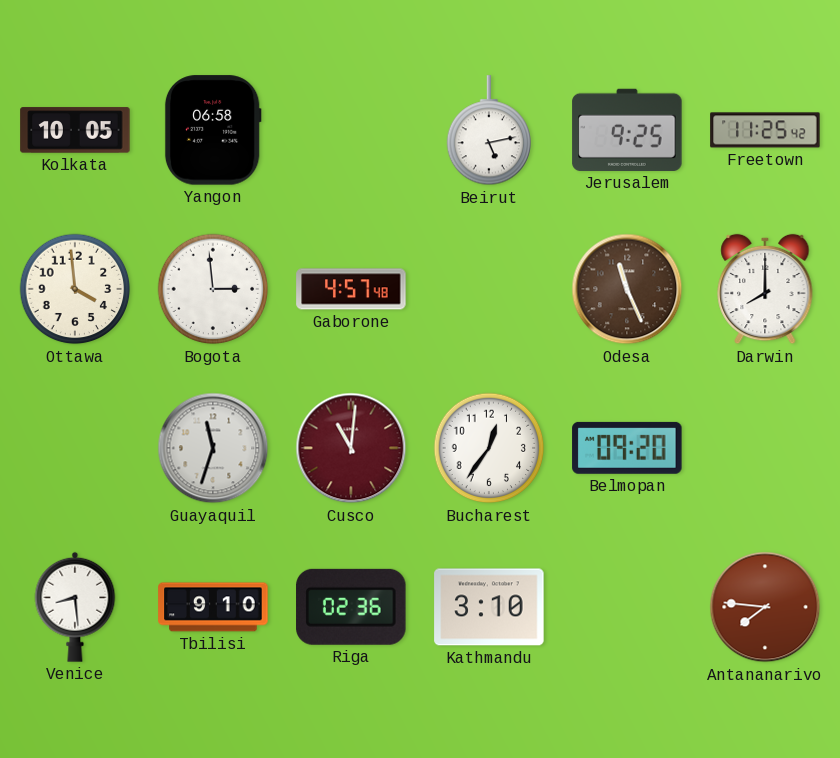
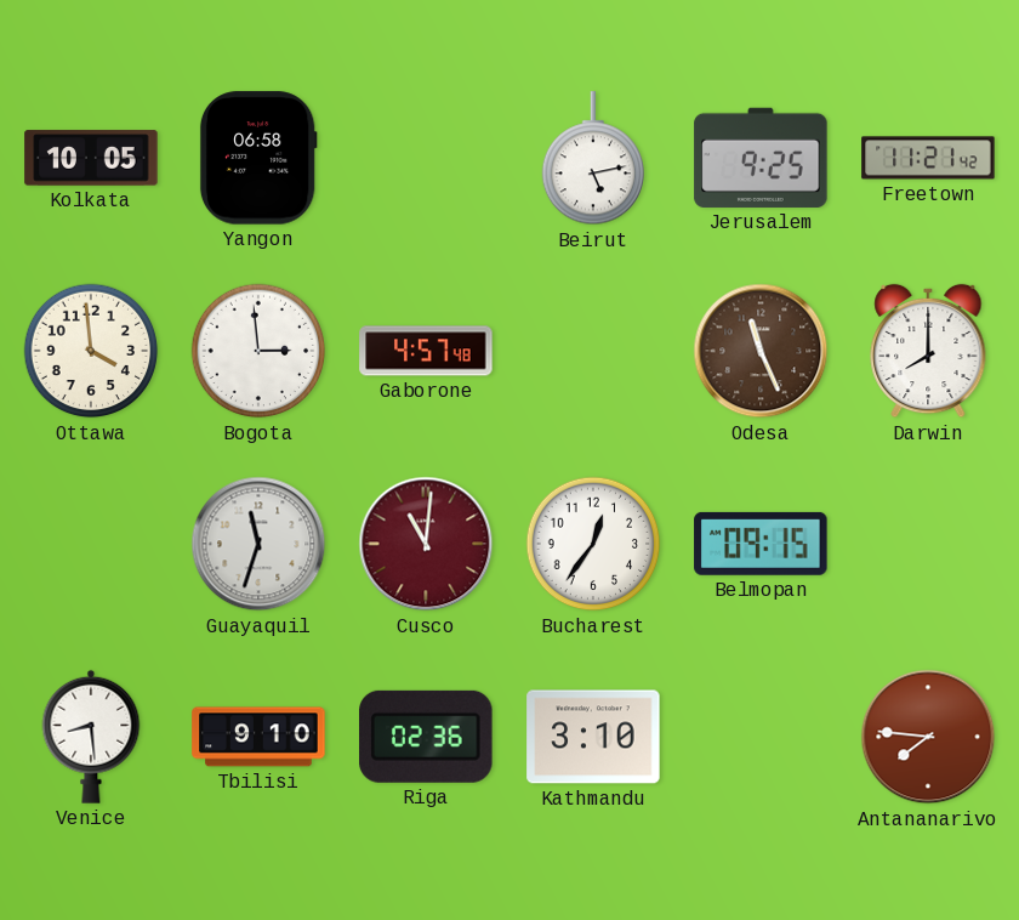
Freetown: 11:25 -> 11:21
Belmopan: 09:20 -> 09:15
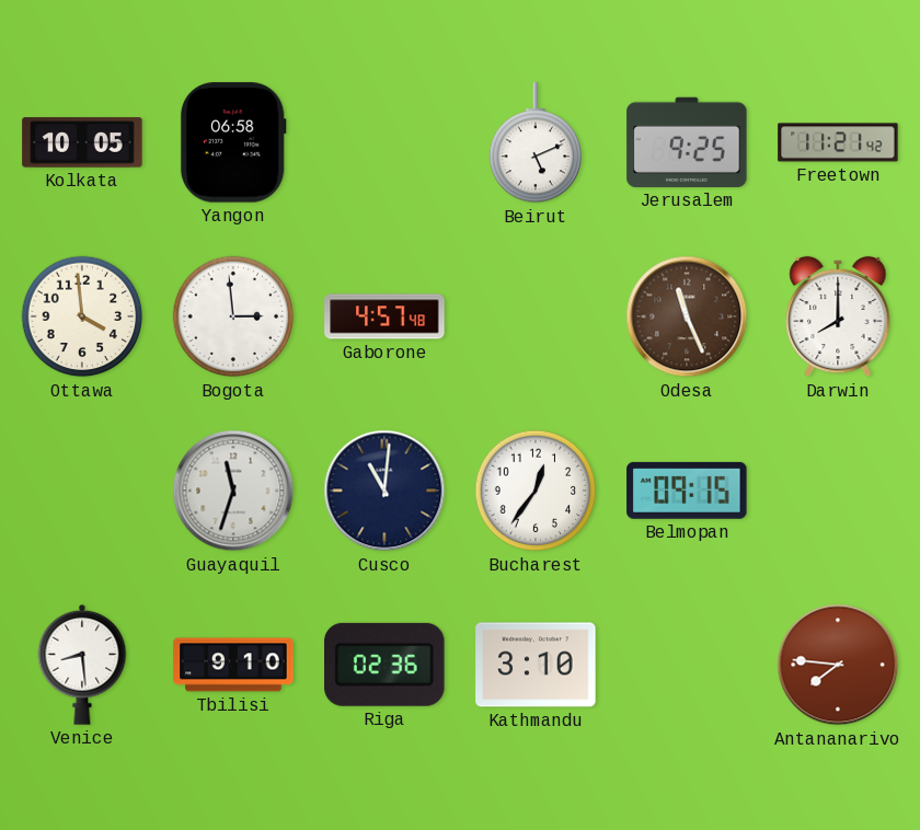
Beirut: 5:13 -> 5:11
Cusco dial: burgundy -> navy
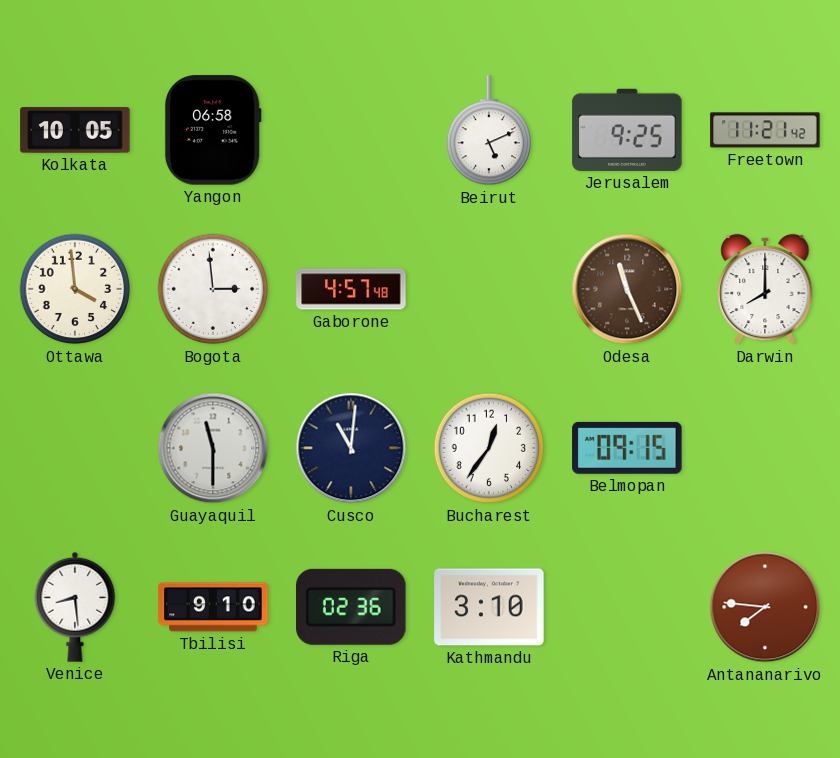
Guayaquil: 11:33 -> 11:30
